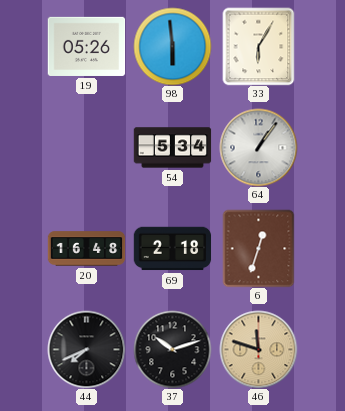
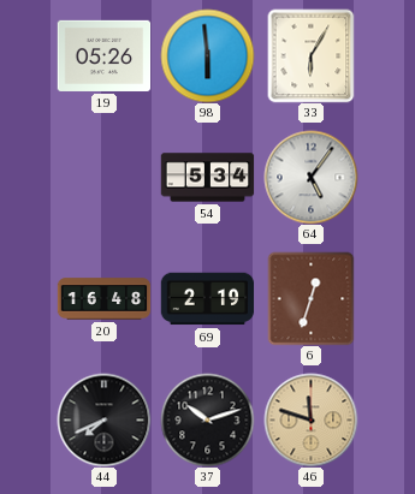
64: 1:06 -> 5:06
69: 2:18 -> 2:19
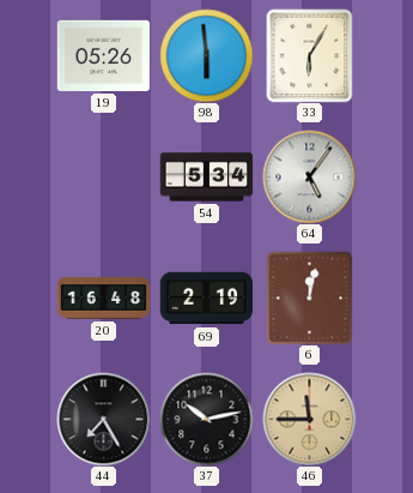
6: 12:33 -> 12:02
44: 7:41 -> 7:25
37: 10:12 -> 10:13
46: 11:48 -> 11:45
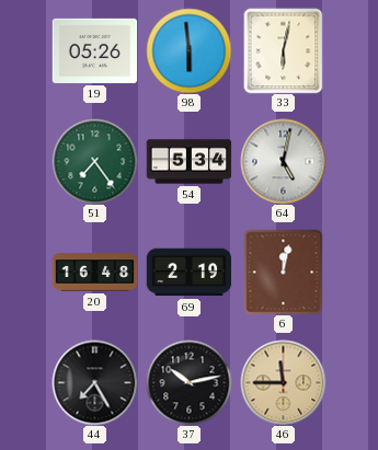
33: 6:05 -> 6:02
51: none -> 7:24
64: 5:06 -> 5:02
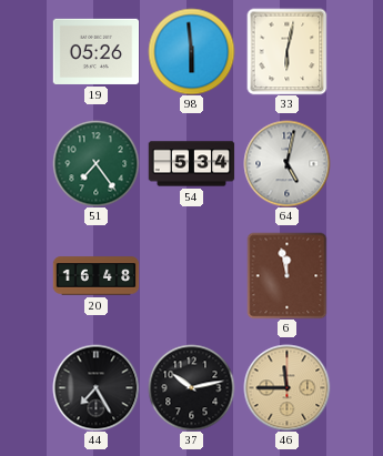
69: 2:19 -> none
6: 12:02 -> 11:58
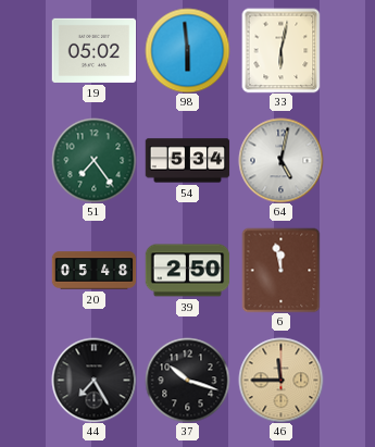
19: 05:26 -> 05:02
20: 16:48 -> 05:48
39: none -> 2:50
37: 10:13 -> 10:18
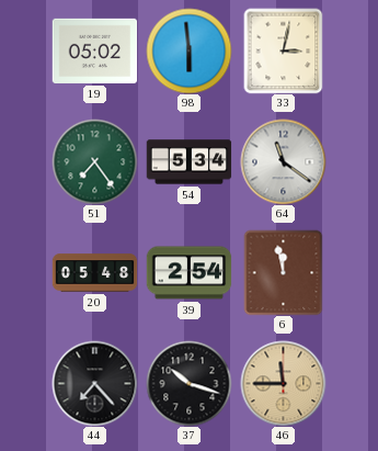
33: 6:02 -> 3:02
64: 5:02 -> 11:21
39: 2:50 -> 2:54
44: 7:25 -> 7:23
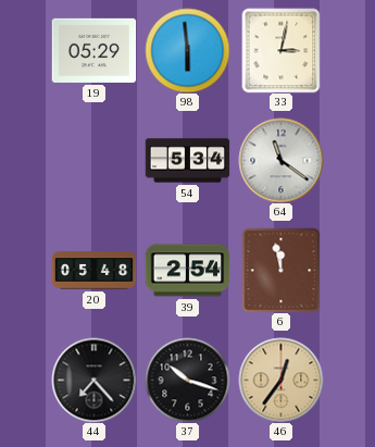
19: 05:02 -> 05:29
51: 7:24 -> none
46: 11:45 -> 12:36
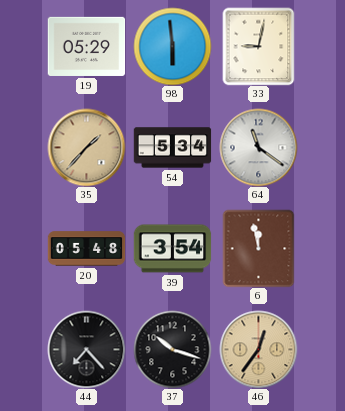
33: 3:02 -> 9:02
35: none -> 1:37
39: 2:54 -> 3:54
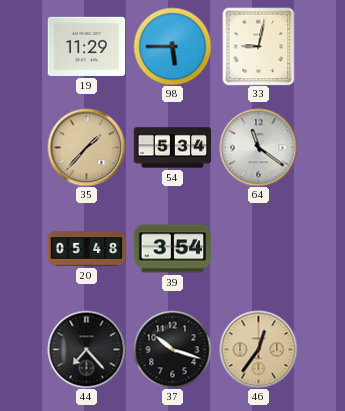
19: 05:29 -> 11:29
98: 5:59 -> 5:45
6: 11:58 -> none
